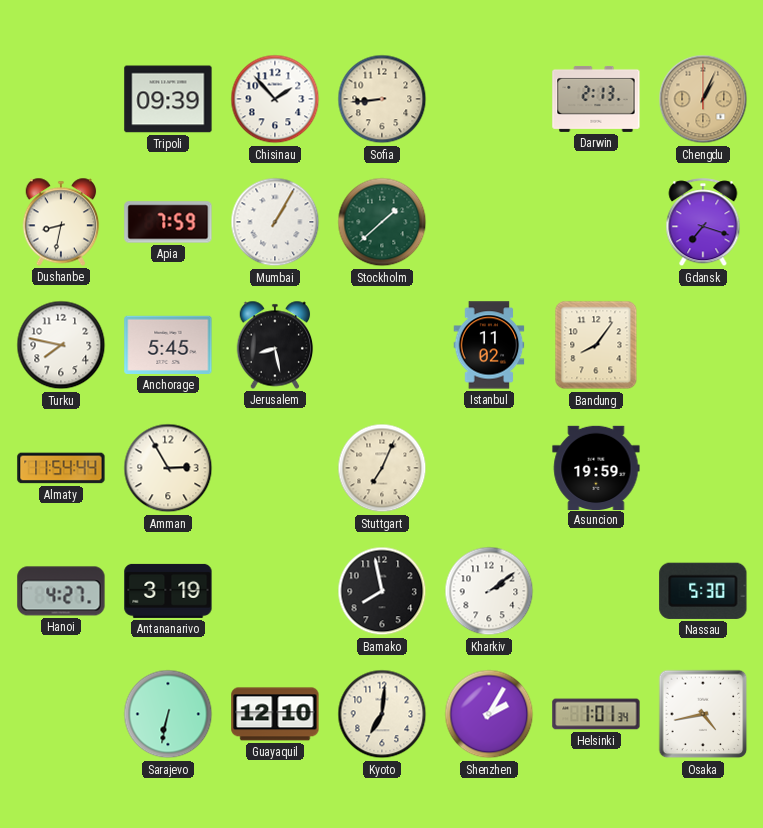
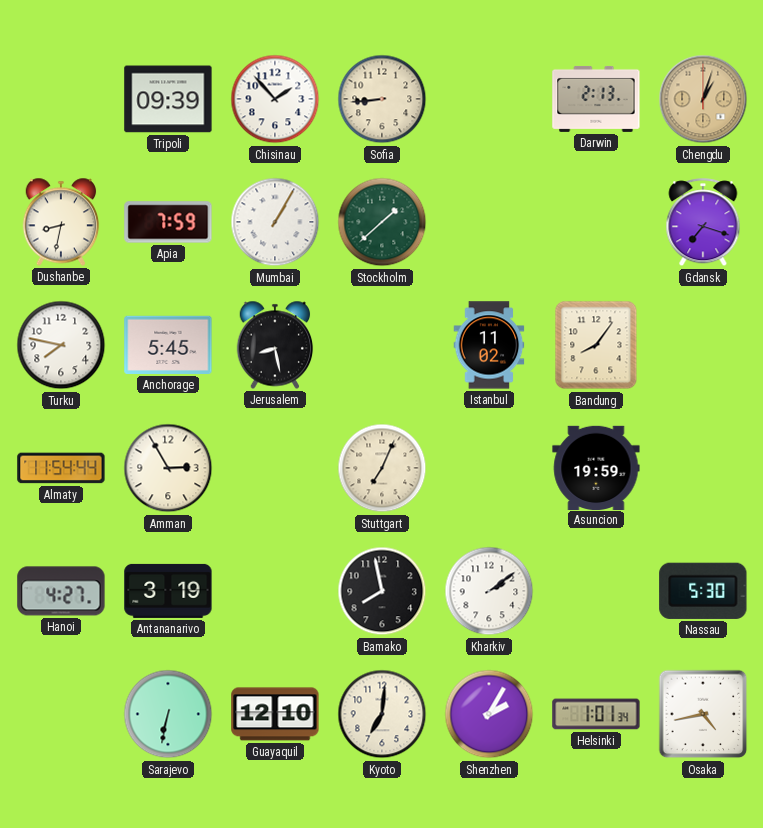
Chengdu: 1:04 -> 1:03
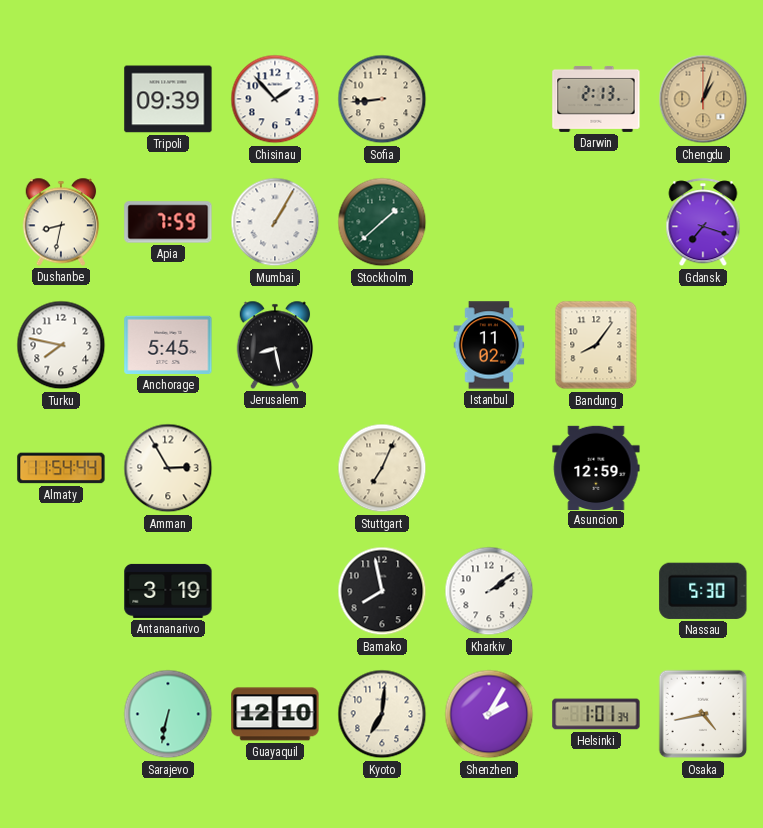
Asuncion: 19:59 -> 12:59
Hanoi: 4:27 -> none
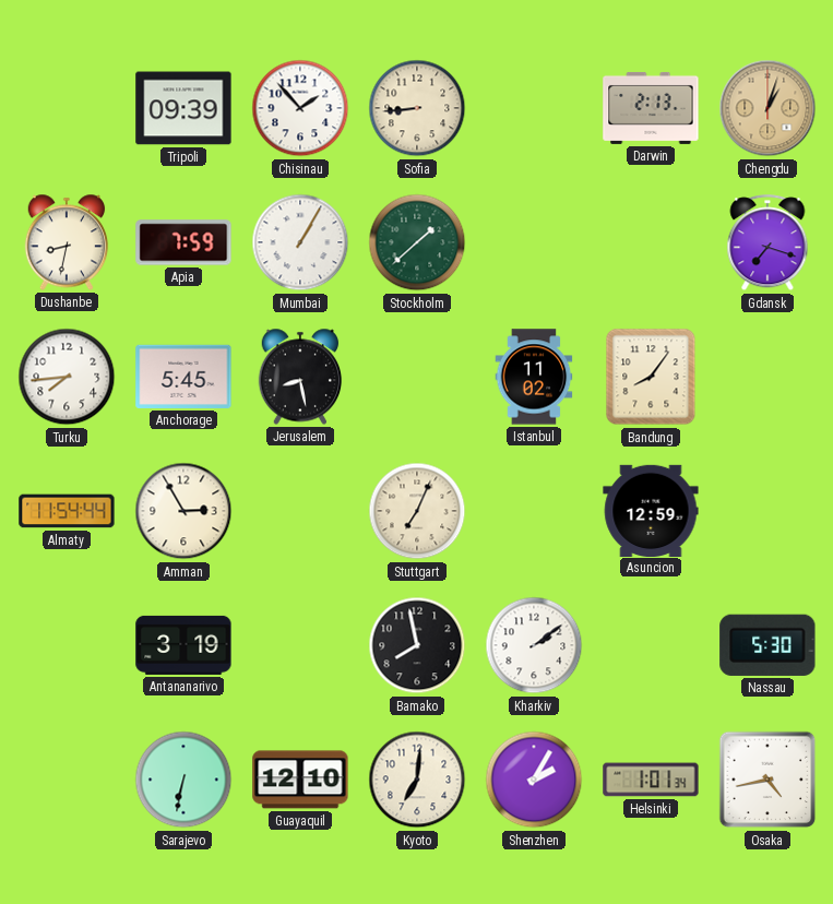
Turku: 7:47 -> 7:44
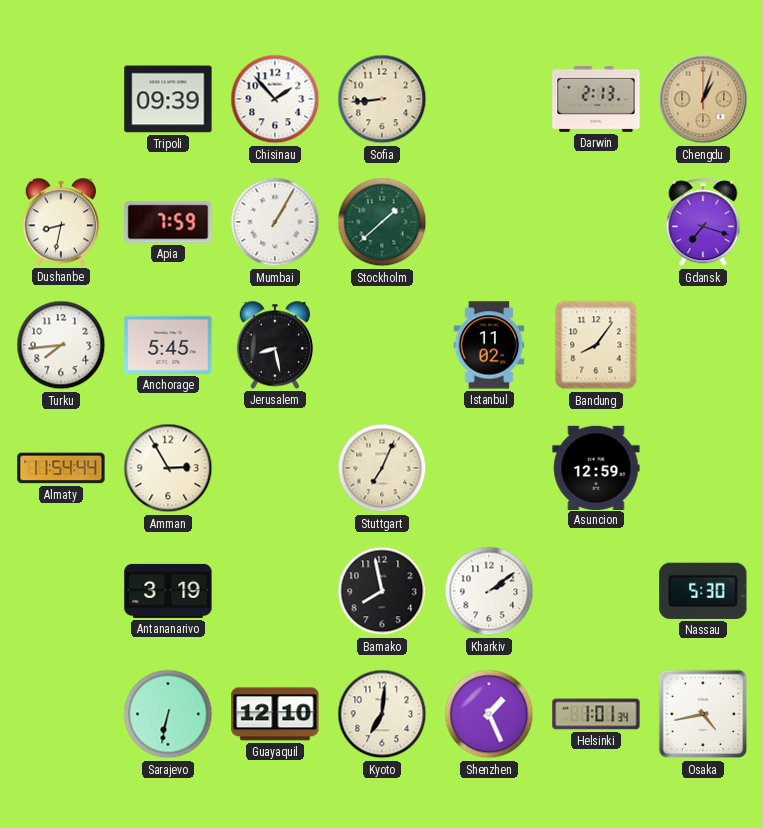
Shenzhen: 2:05 -> 1:26
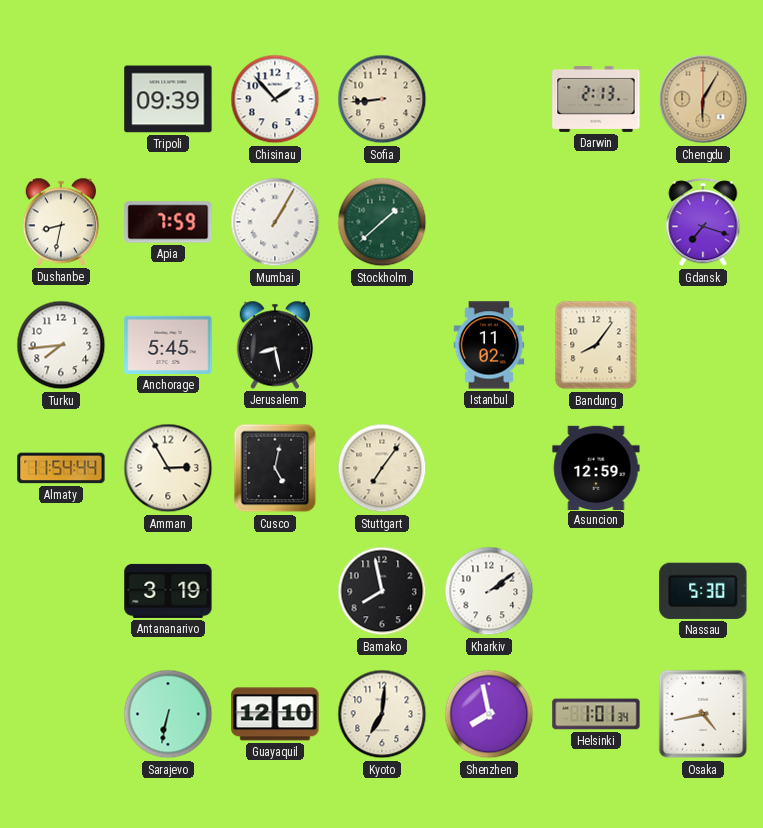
Chengdu: 1:03 -> 6:05
Cusco: none -> 5:02
Stuttgart: 7:04 -> 7:06
Shenzhen: 1:26 -> 7:58
